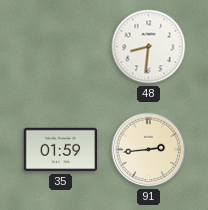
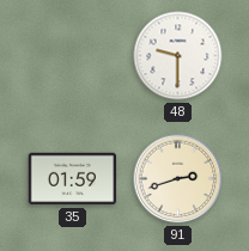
48: 8:31 -> 9:30
91: 2:44 -> 2:42
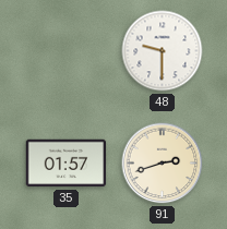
35: 01:59 -> 01:57
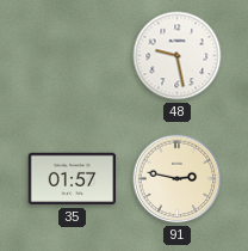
48: 9:30 -> 9:28
91: 2:42 -> 2:47
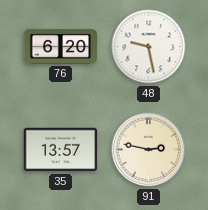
76: none -> 6:20
35: 01:57 -> 13:57
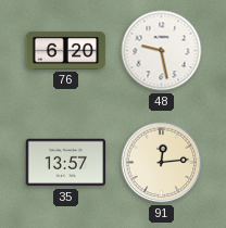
91: 2:47 -> 12:14
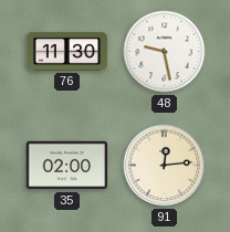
76: 6:20 -> 11:30
35: 13:57 -> 02:00
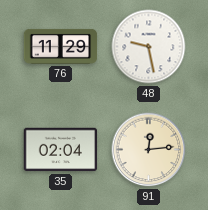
76: 11:30 -> 11:29
35: 02:00 -> 02:04
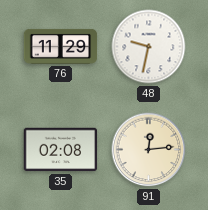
48: 9:28 -> 9:32
35: 02:04 -> 02:08
